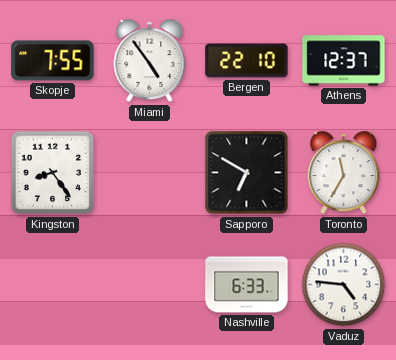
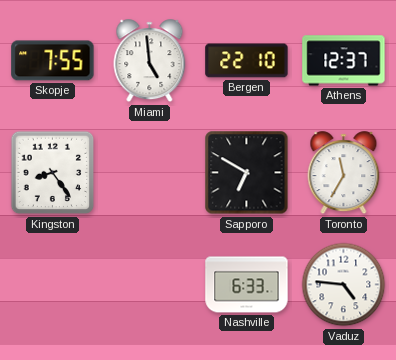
Miami: 4:54 -> 4:59
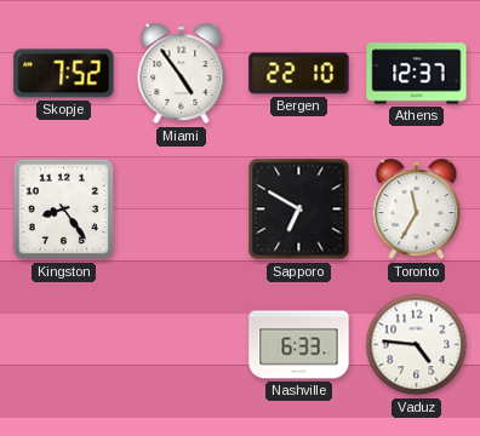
Skopje: 7:55 -> 7:52
Miami: 4:59 -> 4:54
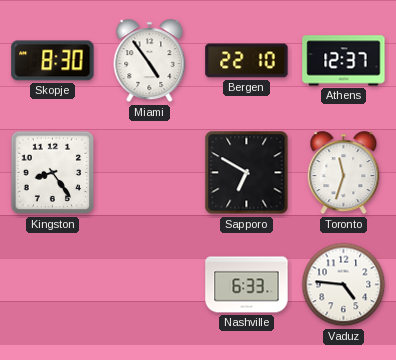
Skopje: 7:52 -> 8:30
Toronto: 11:35 -> 11:33
